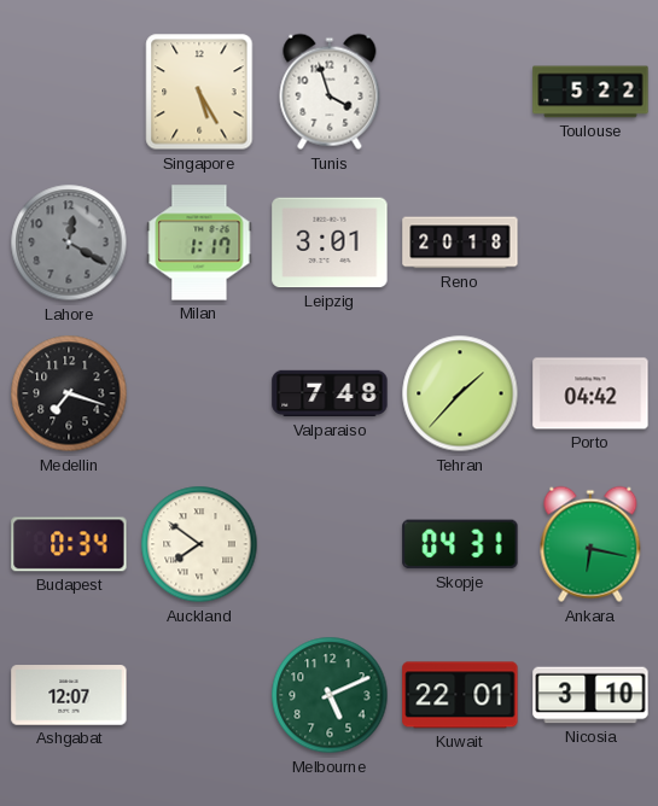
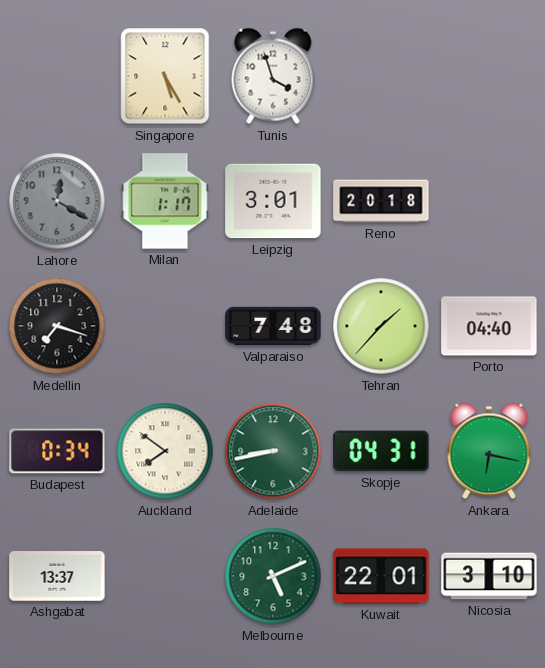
Toulouse: 5:22 -> none
Porto: 04:42 -> 04:40
Adelaide: none -> 8:43
Ashgabat: 12:07 -> 13:37
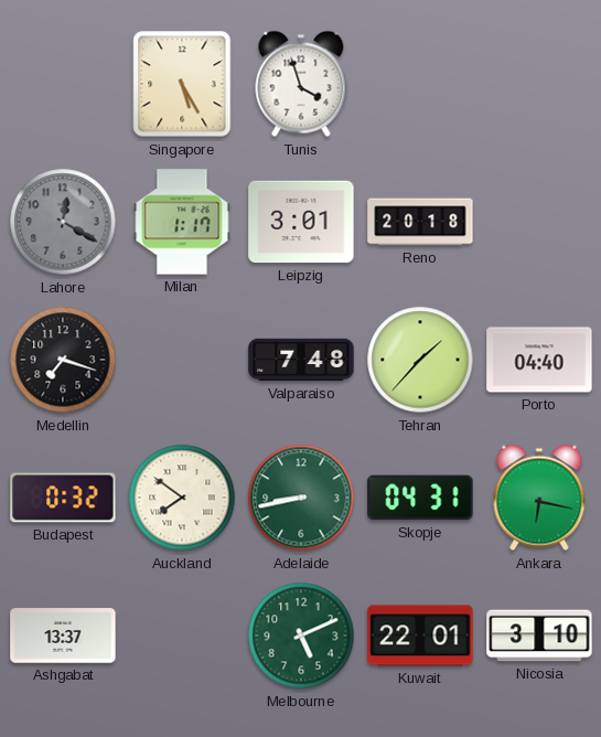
Budapest: 0:34 -> 0:32
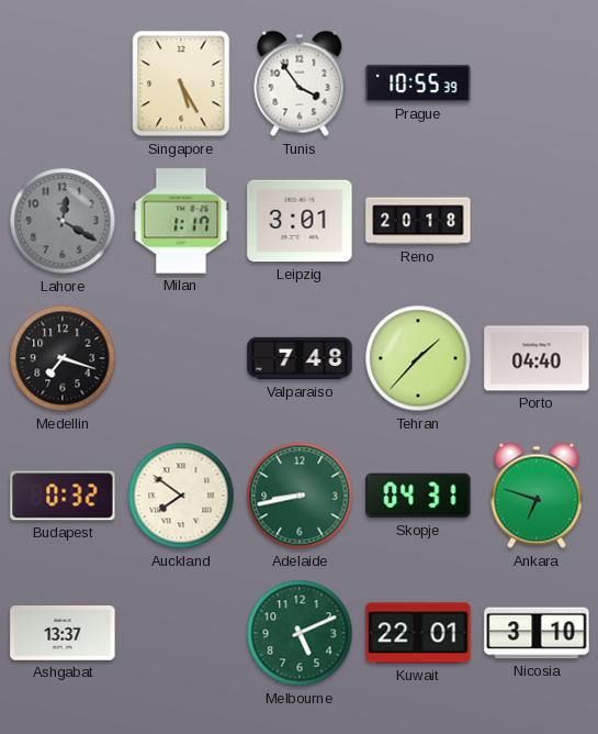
Tunis: 3:57 -> 3:54
Prague: none -> 10:55
Ankara: 6:17 -> 6:48
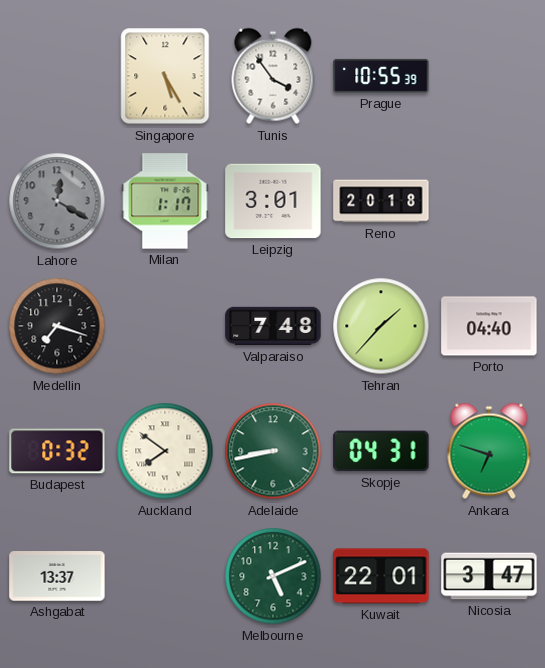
Nicosia: 3:10 -> 3:47
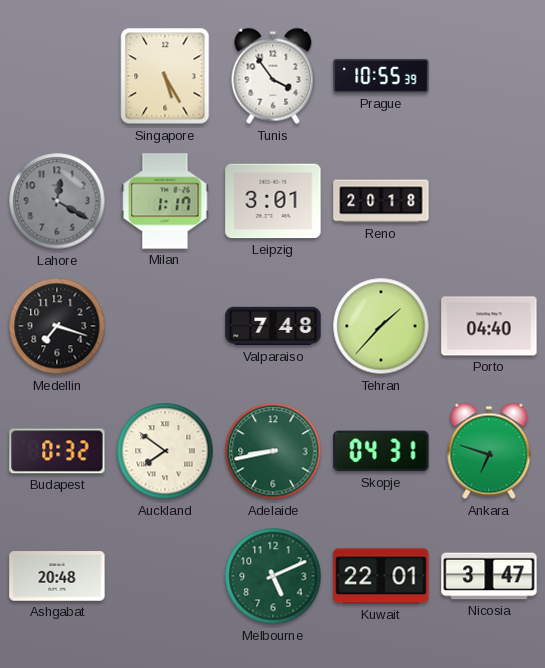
Ashgabat: 13:37 -> 20:48
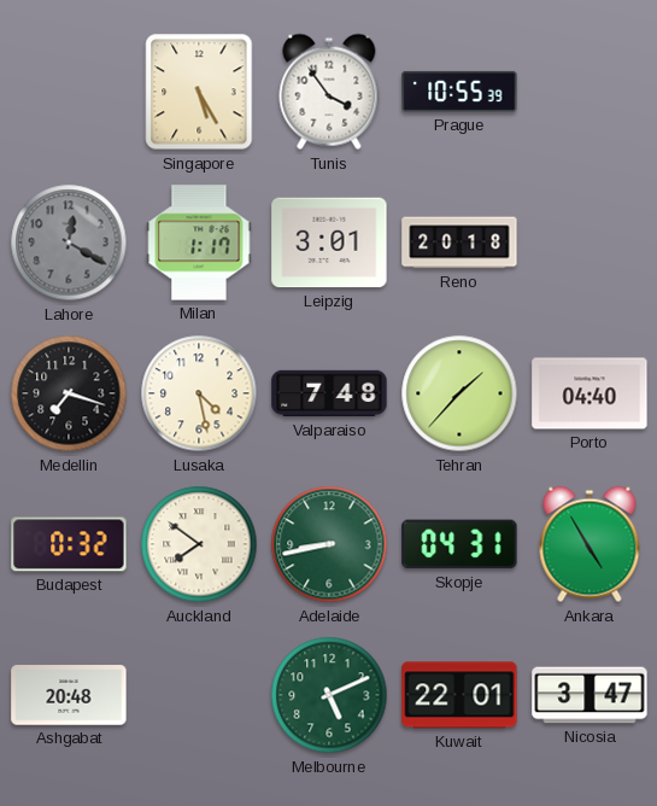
Lusaka: none -> 4:28
Ankara: 6:48 -> 4:55
